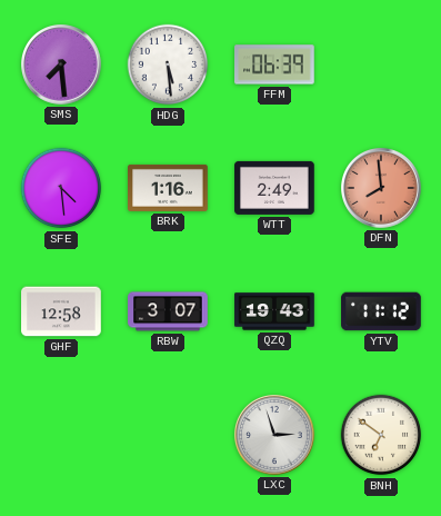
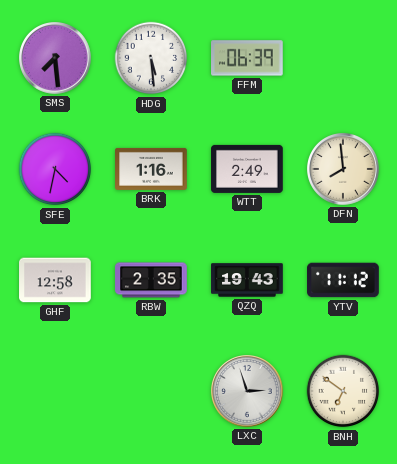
SFE: 4:29 -> 4:32
DFN dial: salmon -> cream
RBW: 3:07 -> 2:35
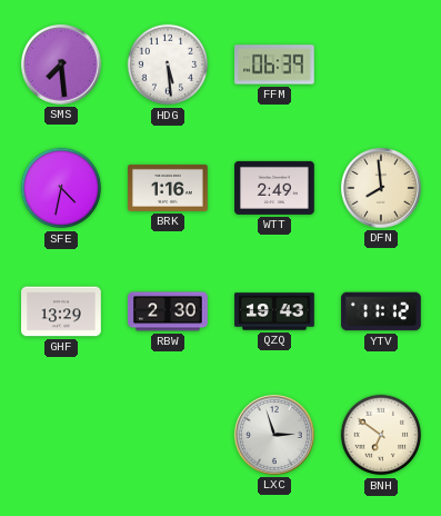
GHF: 12:58 -> 13:29
RBW: 2:35 -> 2:30
